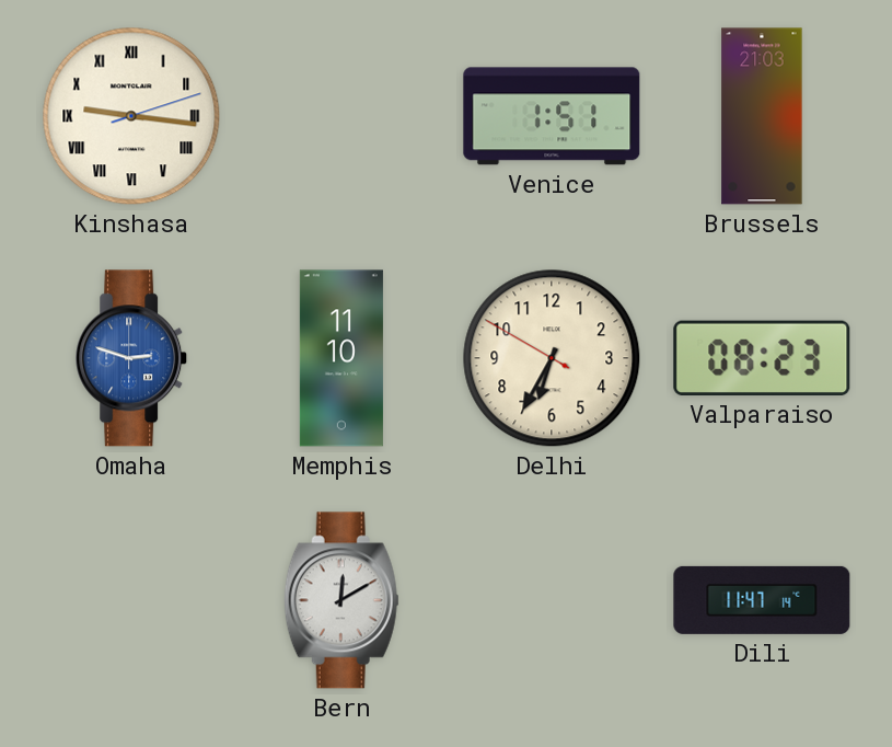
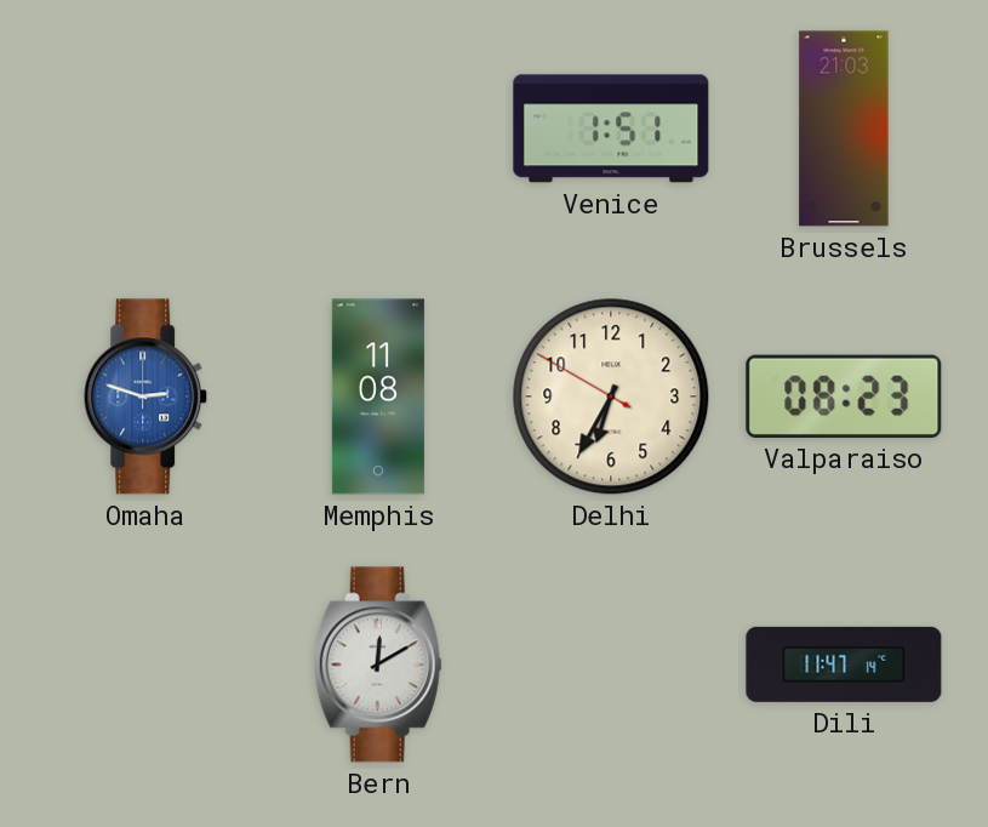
Kinshasa: 9:16 -> none
Memphis: 11:10 -> 11:08
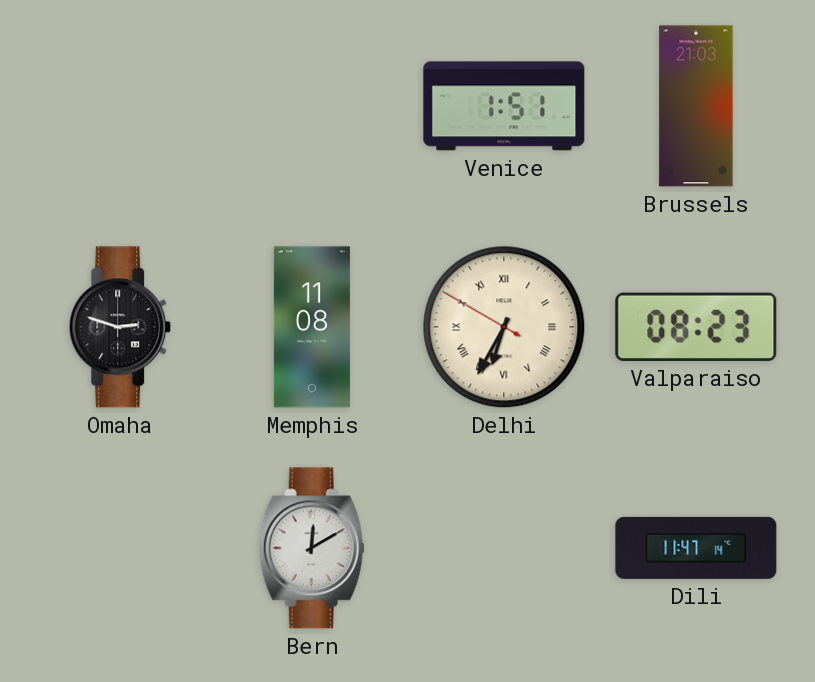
Omaha dial: blue -> black
Delhi numerals: Arabic -> Roman
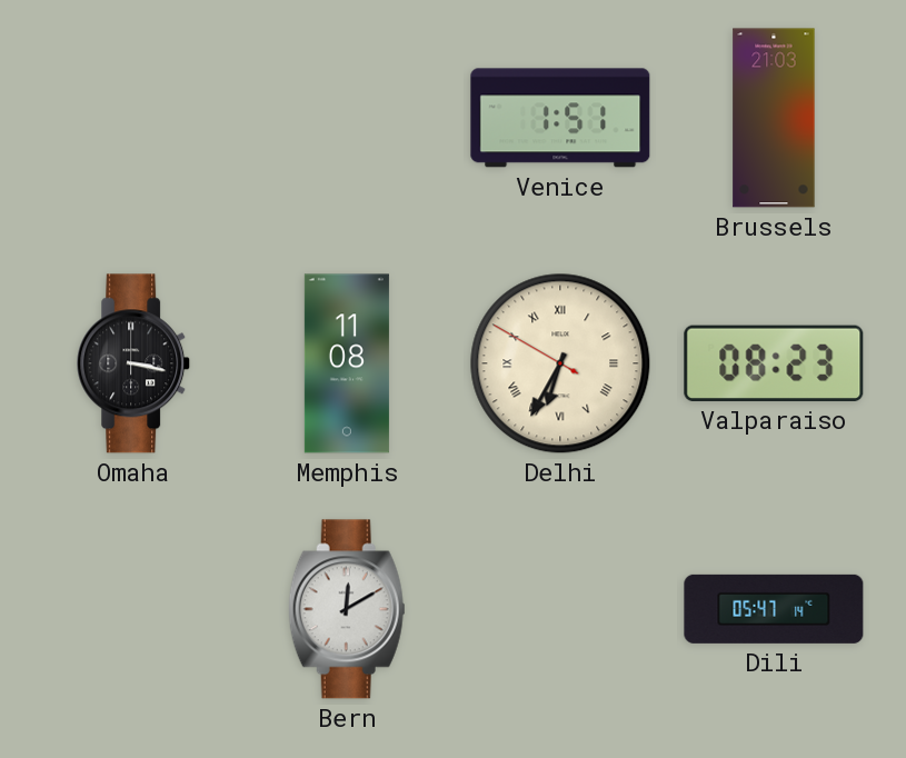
Omaha: 2:48 -> 3:17
Dili: 11:47 -> 05:47
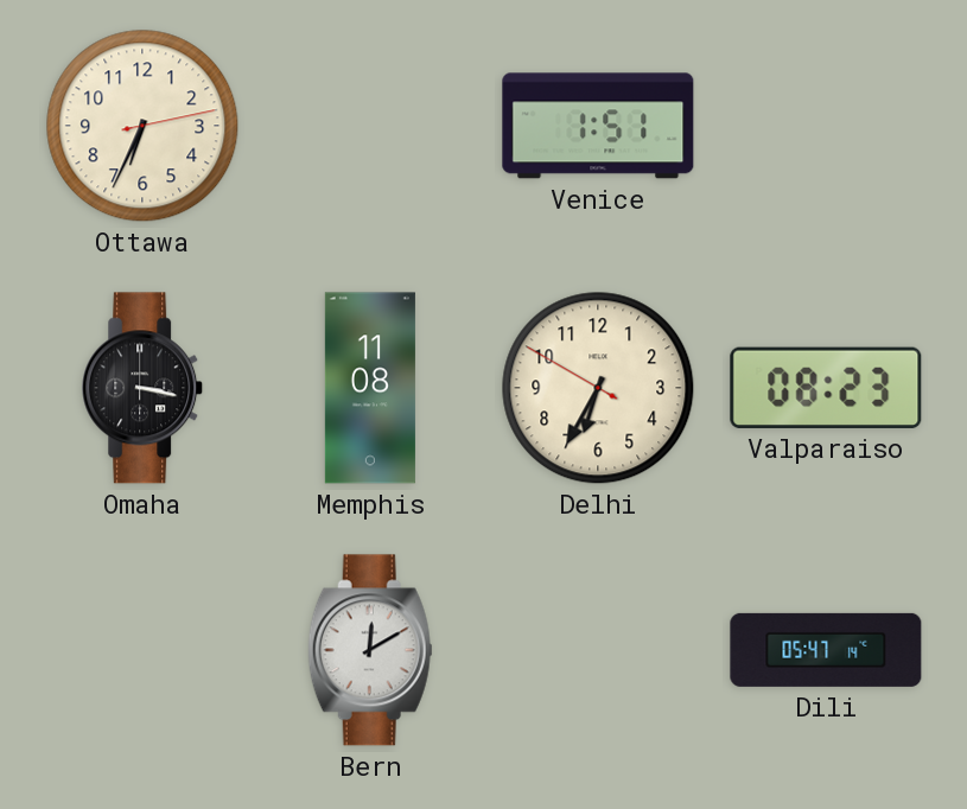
Ottawa: none -> 6:34
Brussels: 21:03 -> none
Delhi numerals: Roman -> Arabic
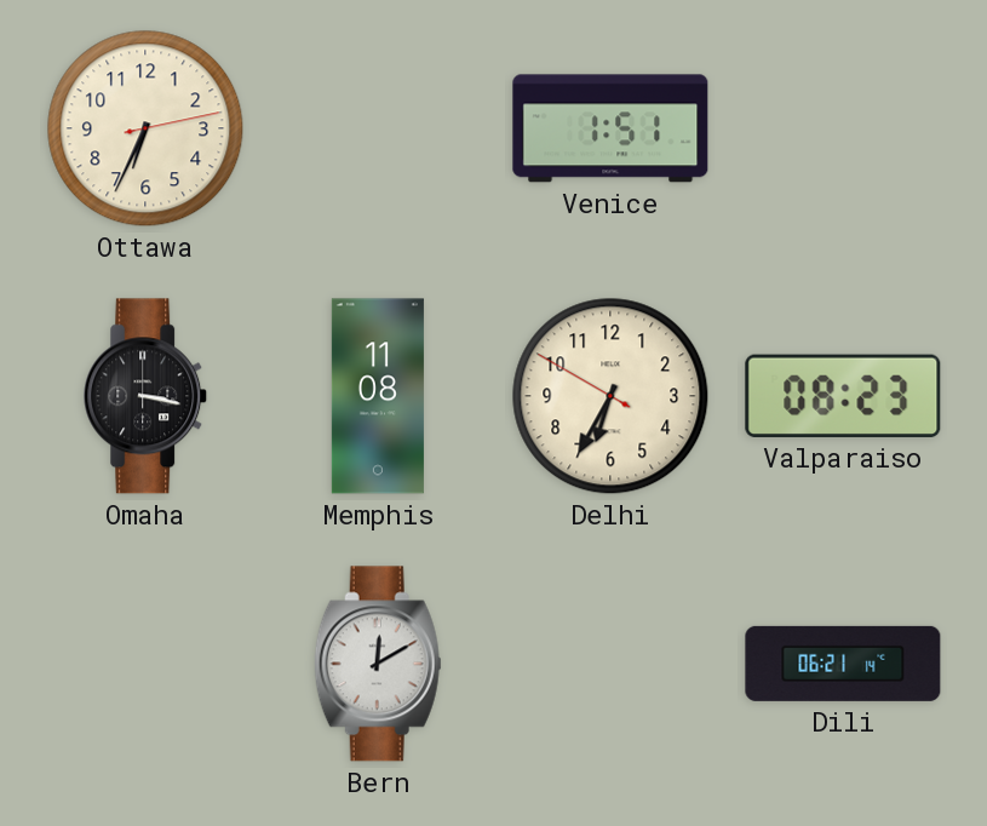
Dili: 05:47 -> 06:21
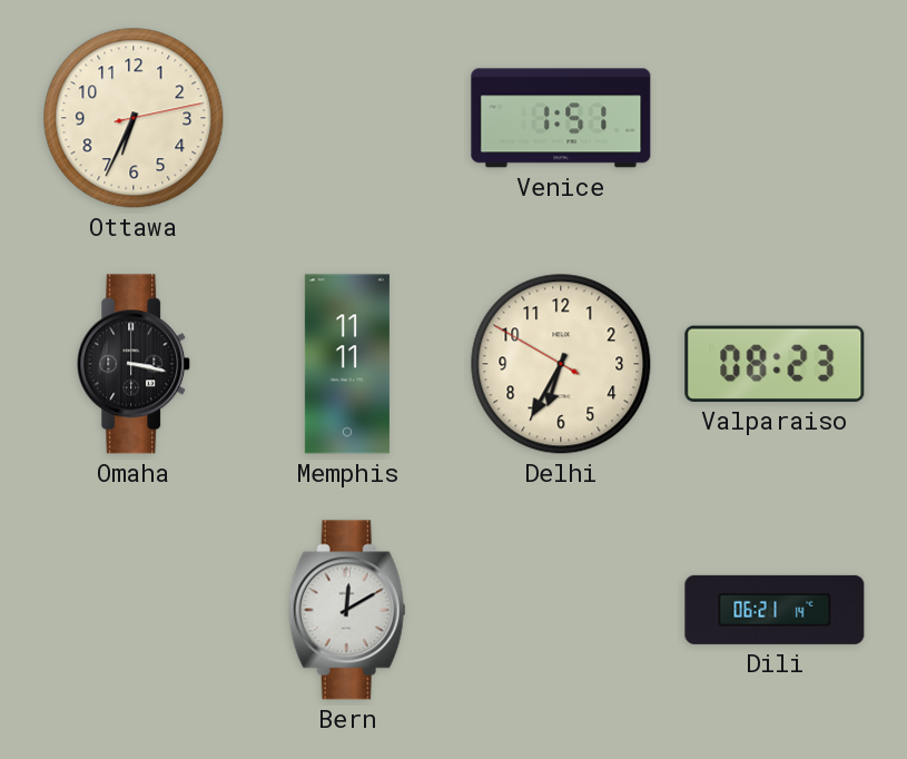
Memphis: 11:08 -> 11:11
